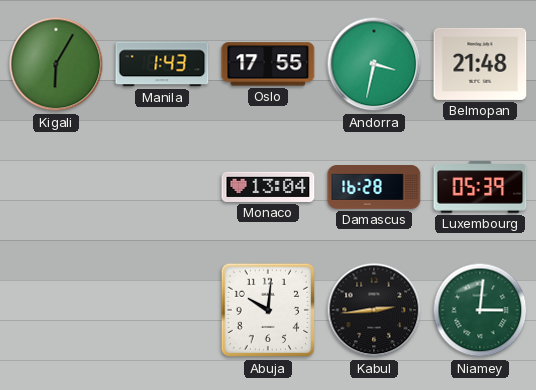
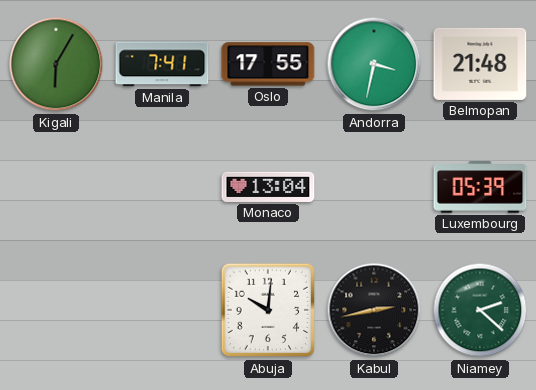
Manila: 1:43 -> 7:41
Damascus: 16:28 -> none
Kabul: 2:44 -> 2:43
Niamey: 3:01 -> 2:22
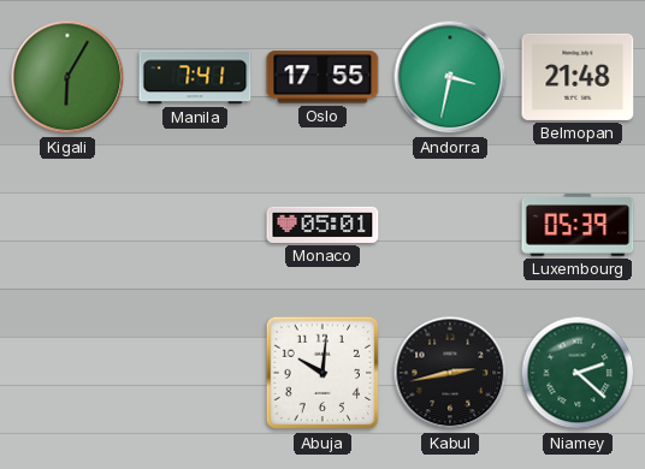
Monaco: 13:04 -> 05:01
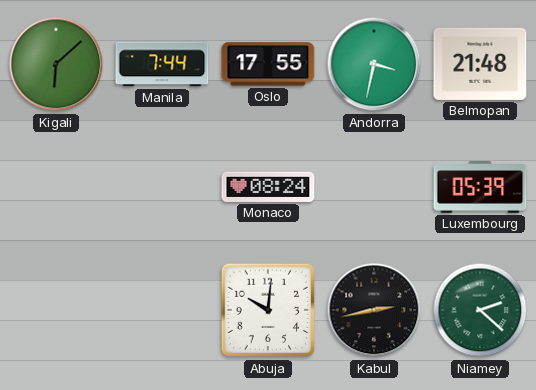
Kigali: 6:05 -> 6:08
Manila: 7:41 -> 7:44
Monaco: 05:01 -> 08:24
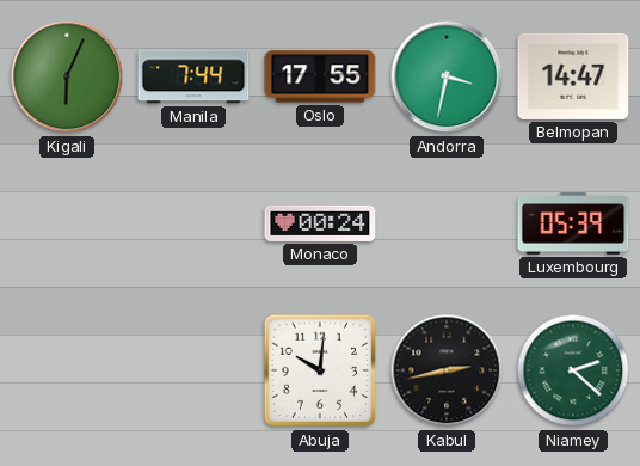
Kigali: 6:08 -> 6:04
Belmopan: 21:48 -> 14:47
Monaco: 08:24 -> 00:24
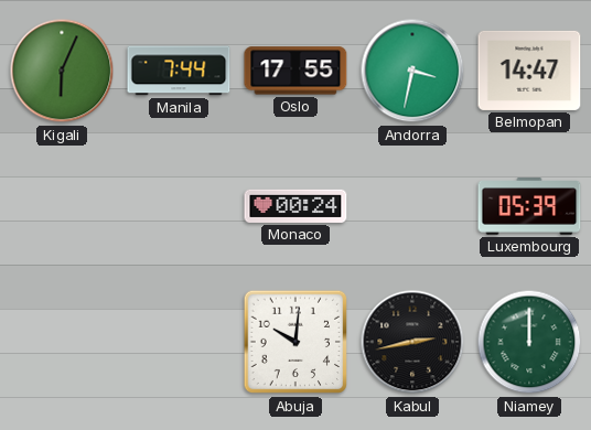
Niamey: 2:22 -> 12:00
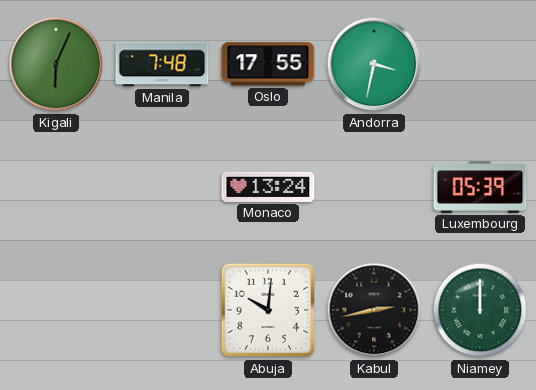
Manila: 7:44 -> 7:48
Belmopan: 14:47 -> none
Monaco: 00:24 -> 13:24
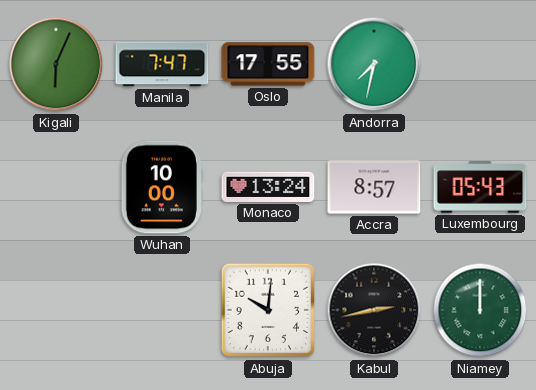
Manila: 7:48 -> 7:47
Andorra: 3:32 -> 7:32
Wuhan: none -> 10:00
Accra: none -> 8:57
Luxembourg: 05:39 -> 05:43
